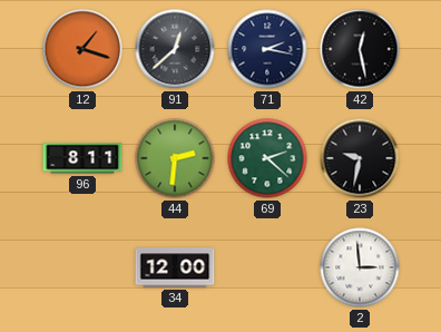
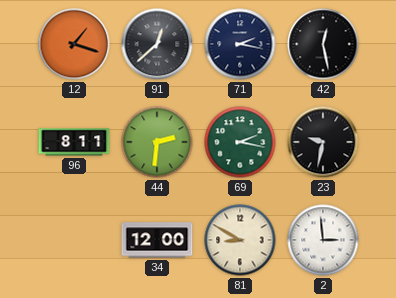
69: 2:22 -> 2:17
81: none -> 8:50
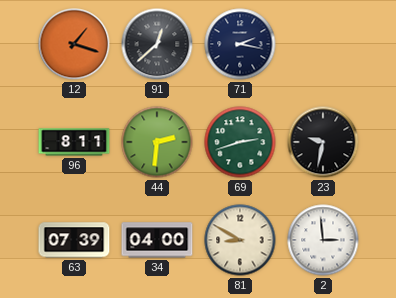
42: 12:28 -> none
69: 2:17 -> 2:42
63: none -> 07:39
34: 12:00 -> 04:00
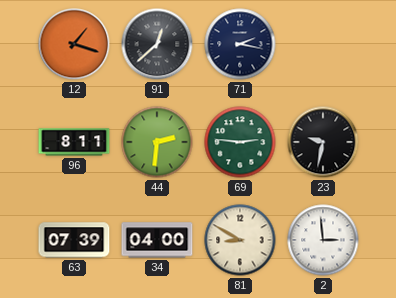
69: 2:42 -> 2:46
